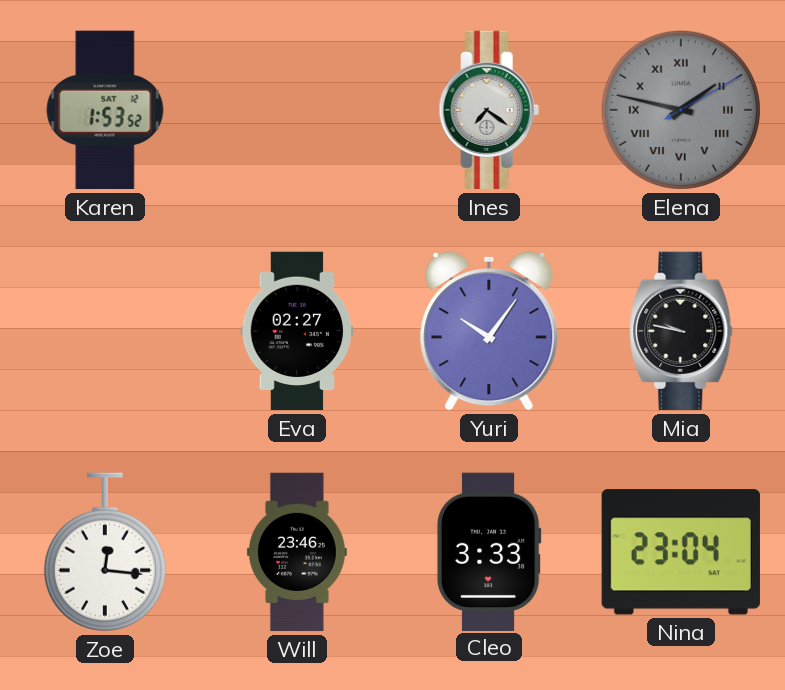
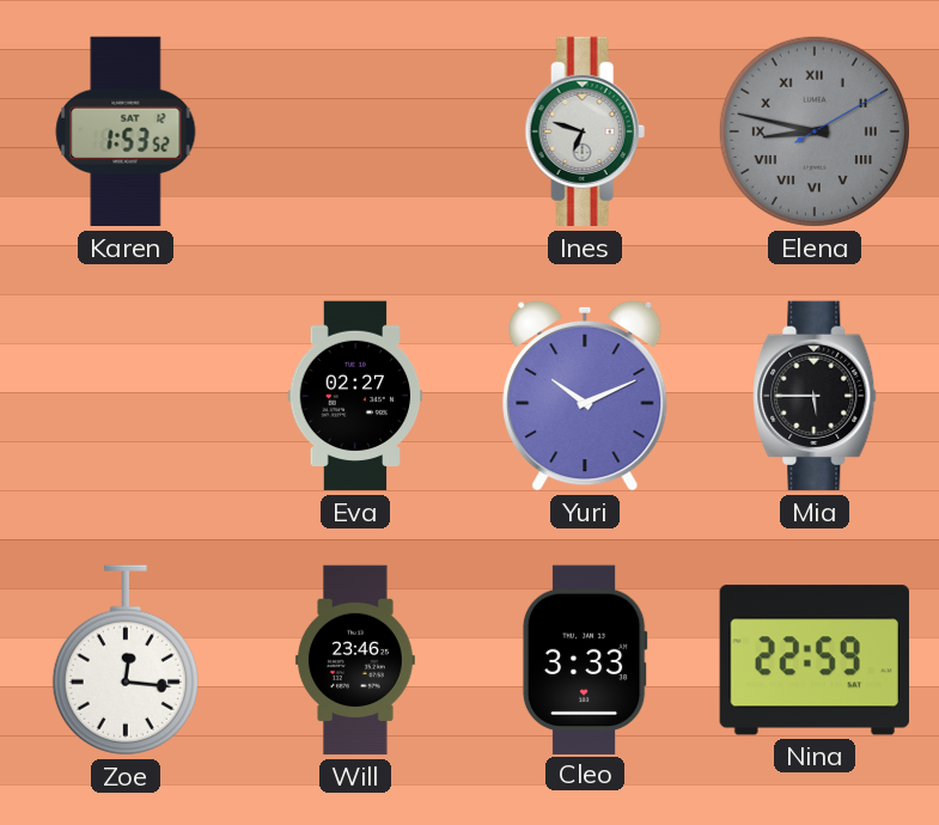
Ines: 7:21 -> 6:48
Elena: 1:47 -> 8:47
Yuri: 10:06 -> 10:11
Mia: 9:47 -> 5:45
Nina: 23:04 -> 22:59
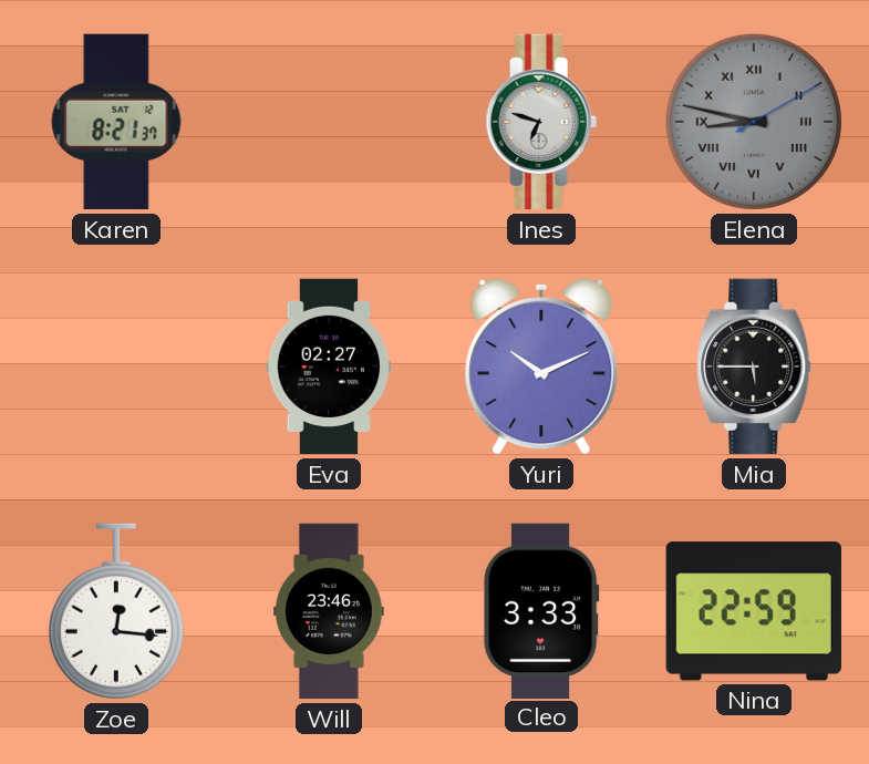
Karen: 1:53 -> 8:21
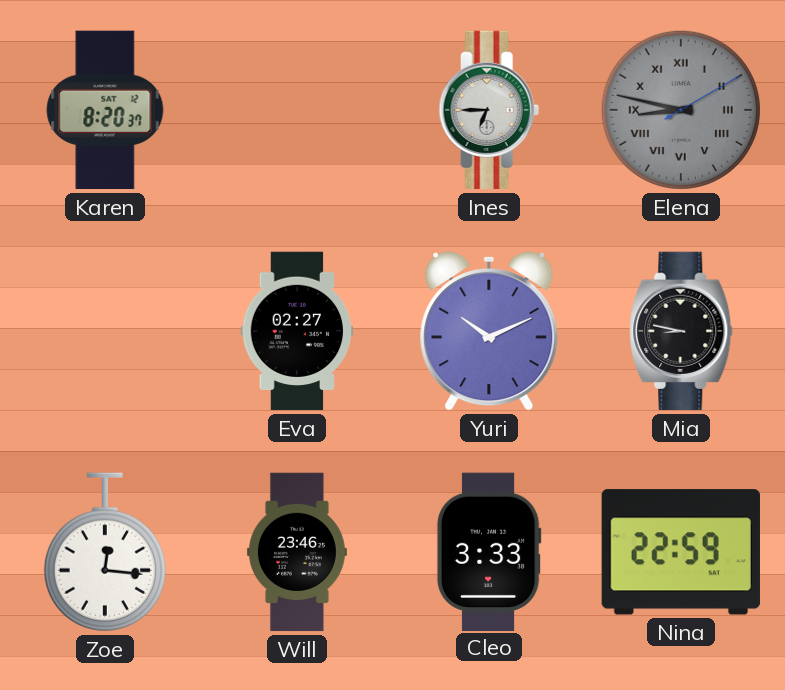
Karen: 8:21 -> 8:20
Ines: 6:48 -> 6:45
Mia: 5:45 -> 8:47
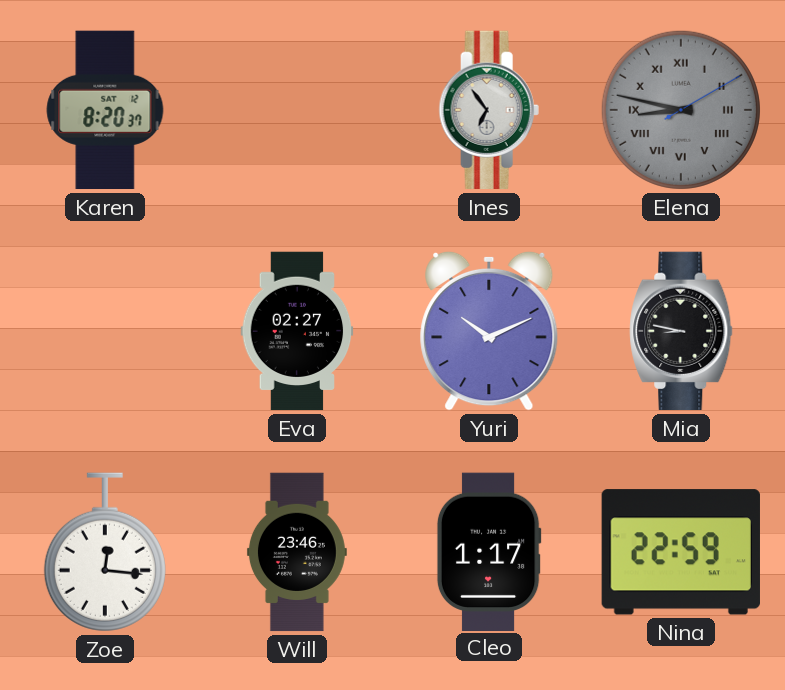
Ines: 6:45 -> 6:54
Cleo: 3:33 -> 1:17
